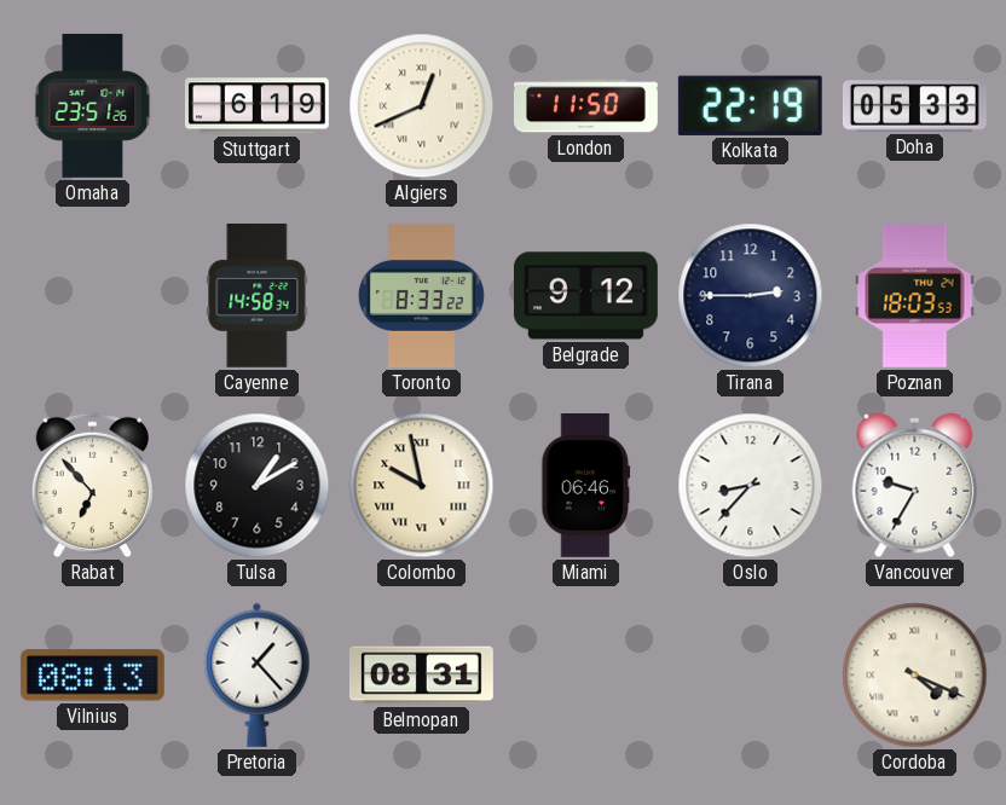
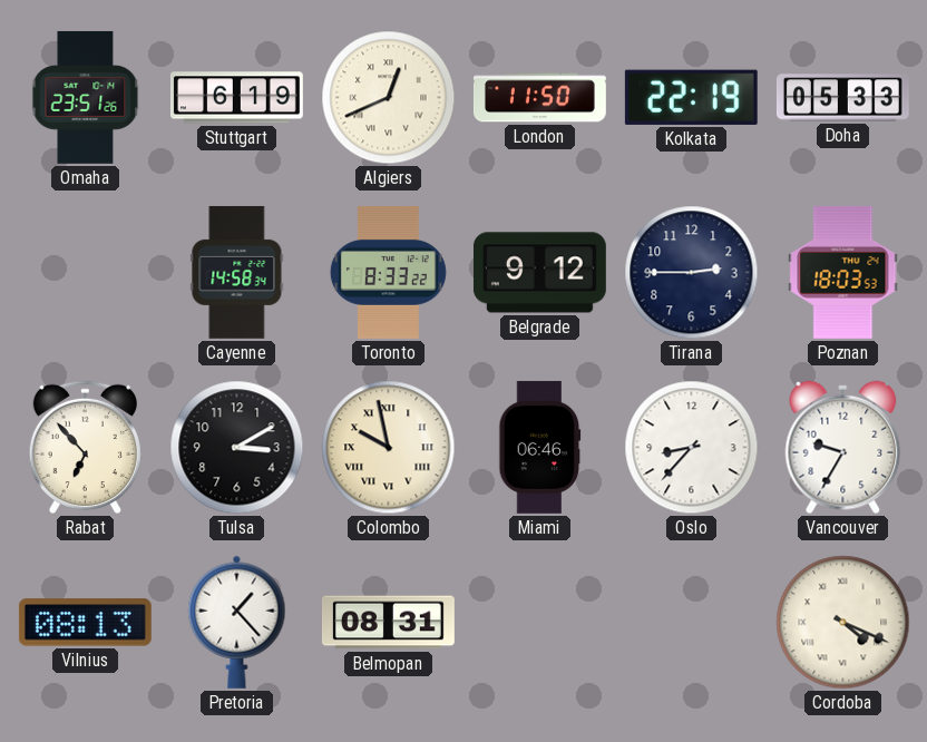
Tulsa: 1:10 -> 3:10
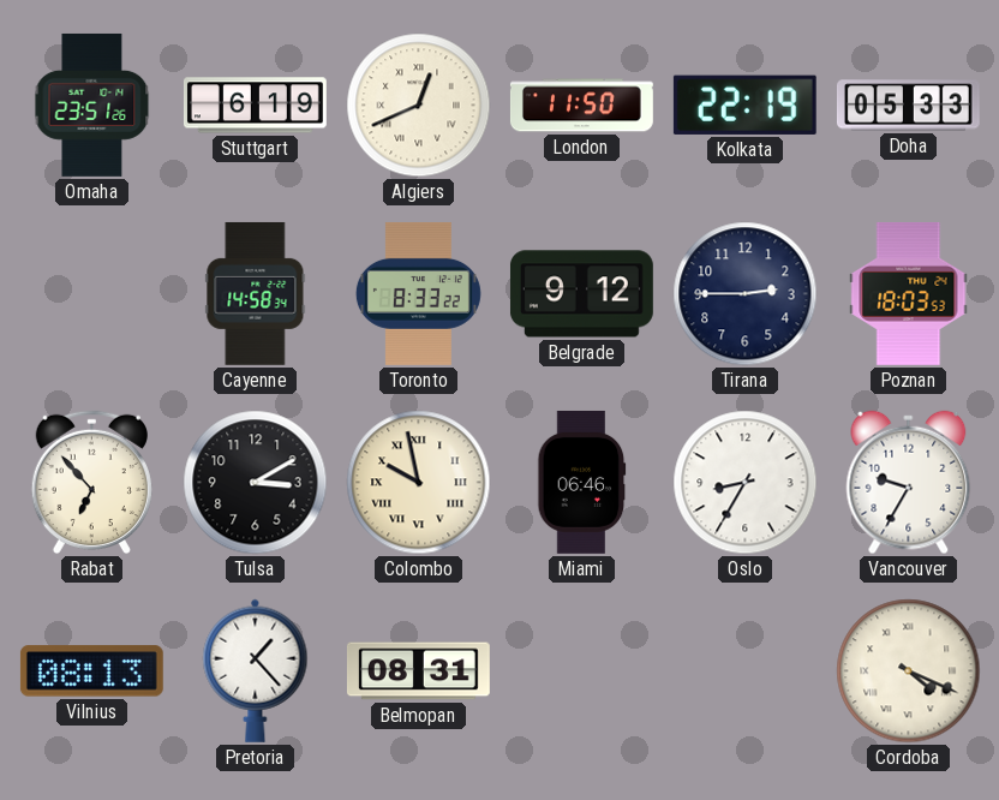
Oslo: 8:37 -> 8:35
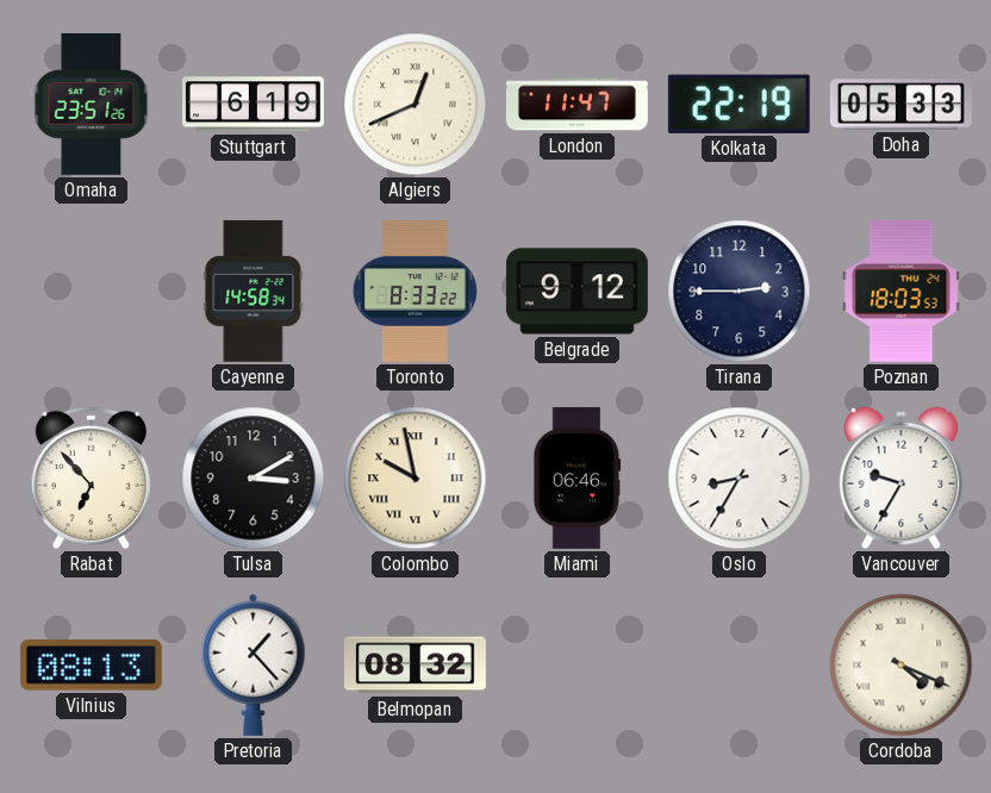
London: 11:50 -> 11:47
Belmopan: 08:31 -> 08:32
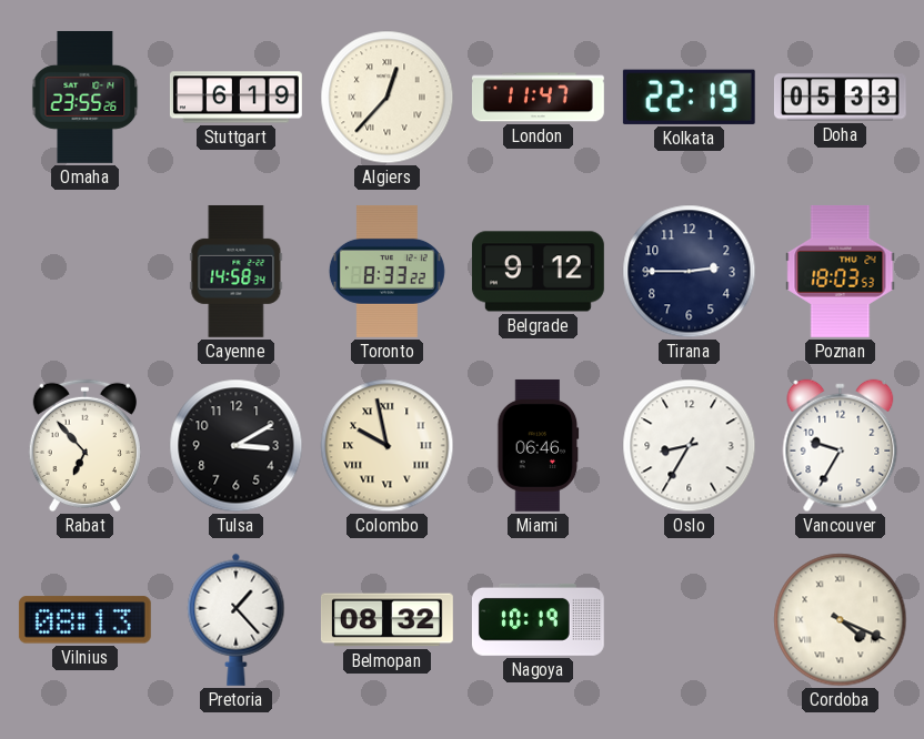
Omaha: 23:51 -> 23:55
Algiers: 12:41 -> 12:37
Nagoya: none -> 10:19
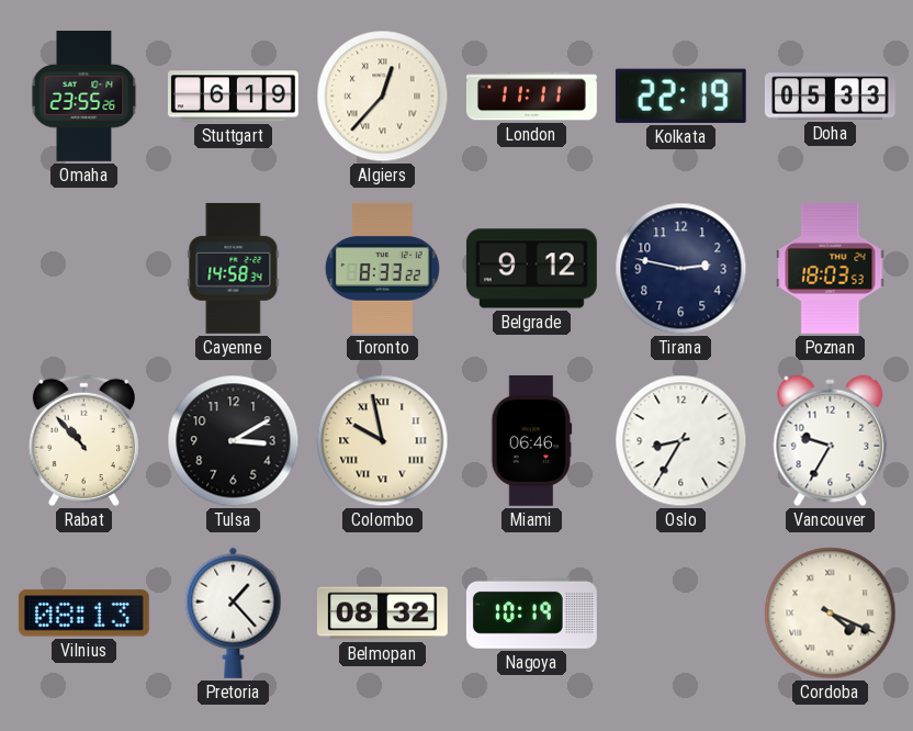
London: 11:47 -> 11:11
Tirana: 2:45 -> 2:47
Rabat: 6:53 -> 10:53
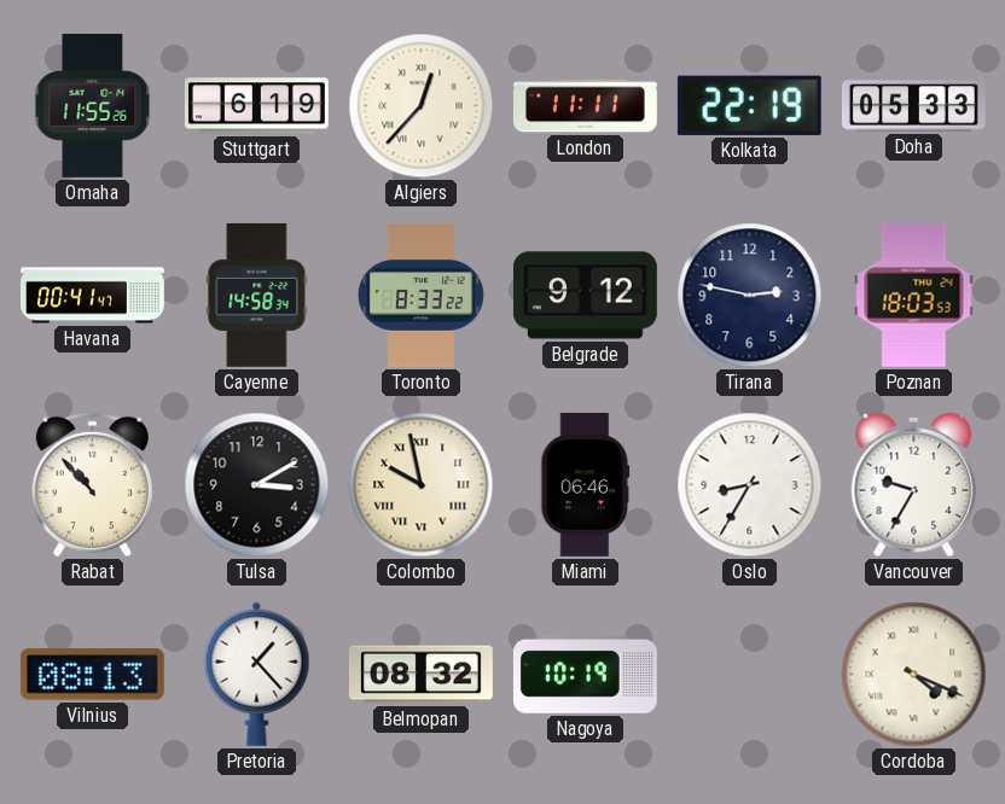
Omaha: 23:55 -> 11:55
Havana: none -> 00:41
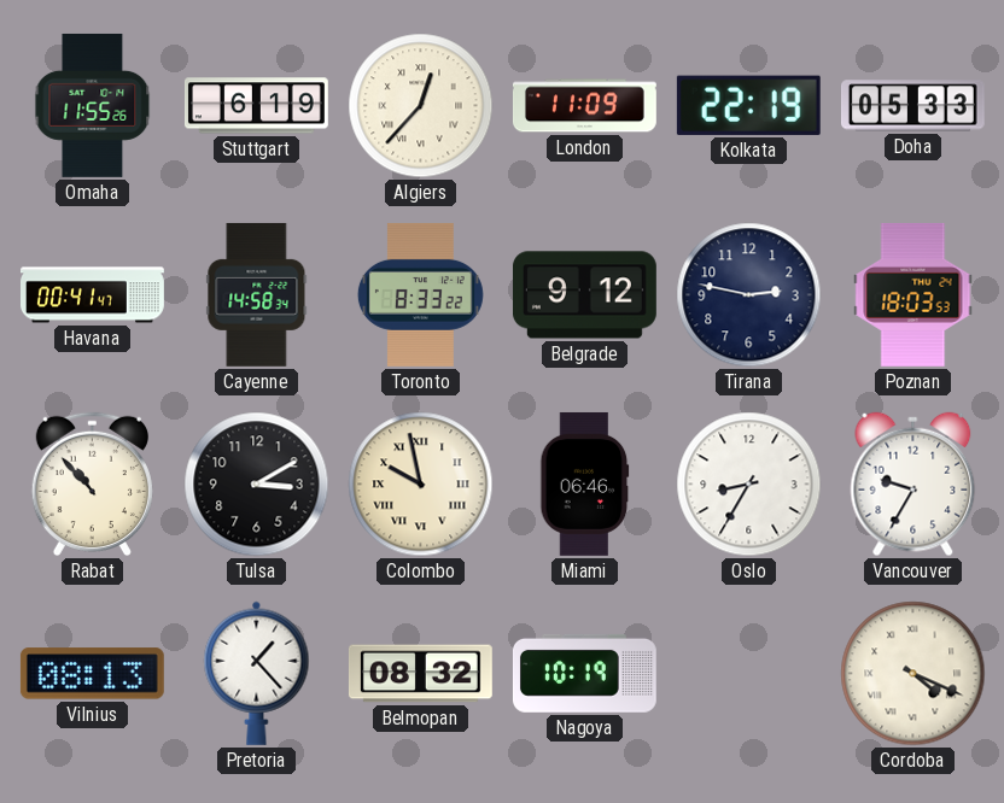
London: 11:11 -> 11:09
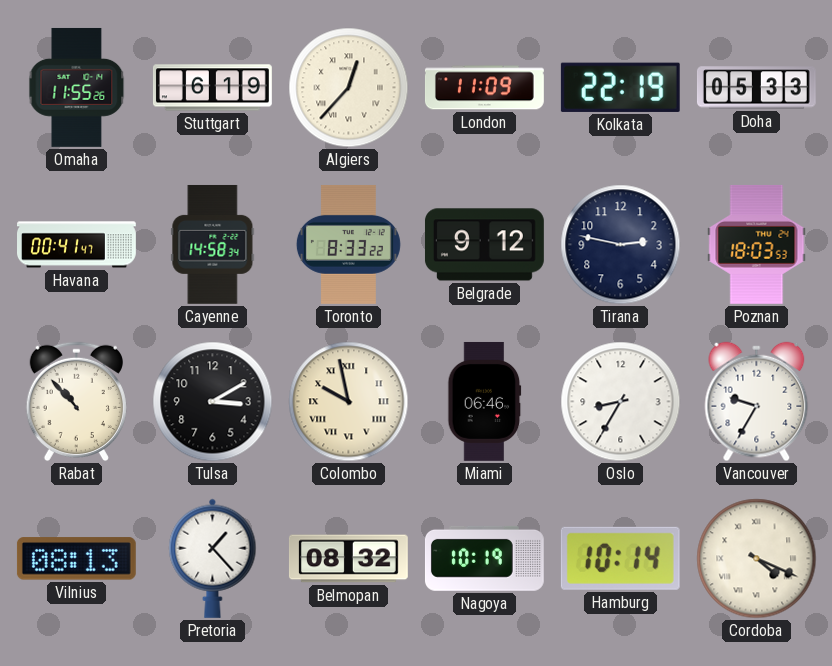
Hamburg: none -> 10:14
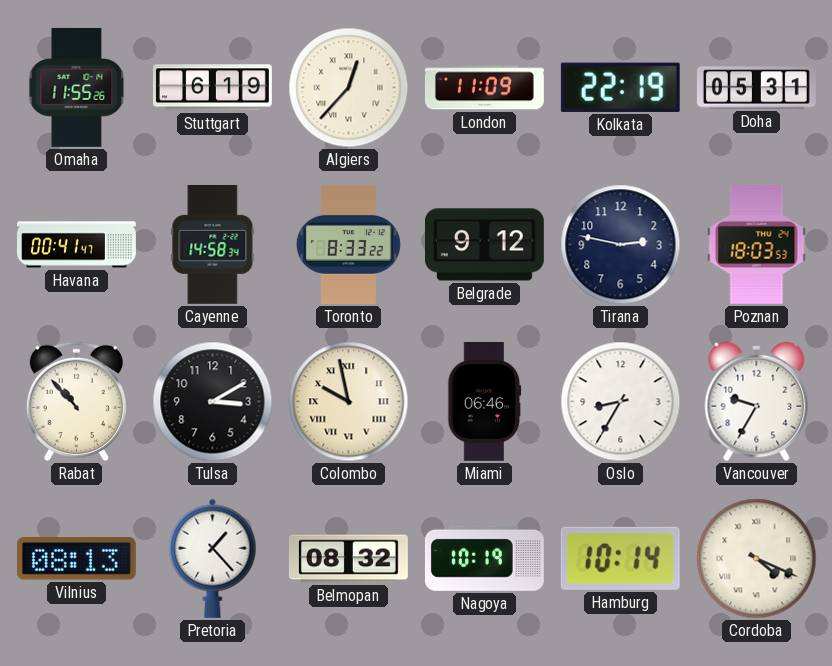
Doha: 05:33 -> 05:31
